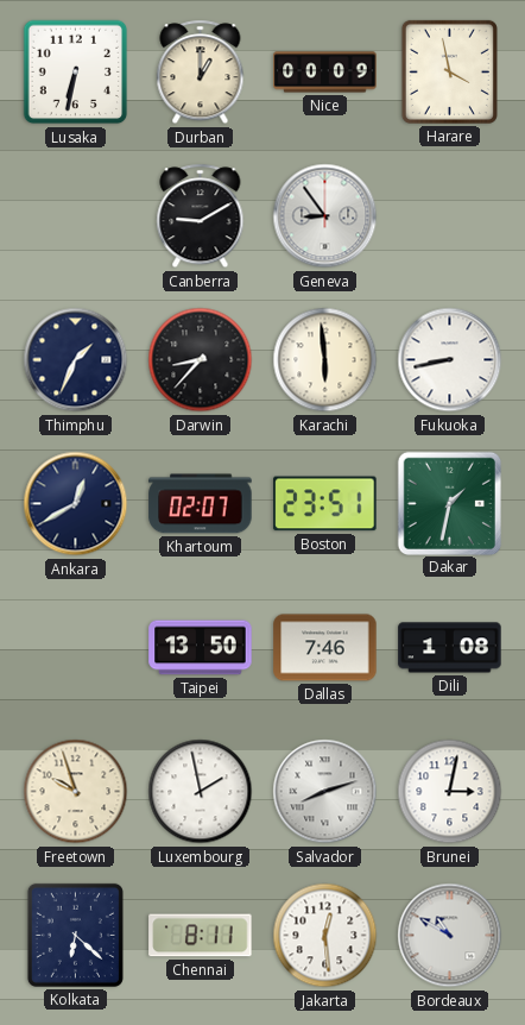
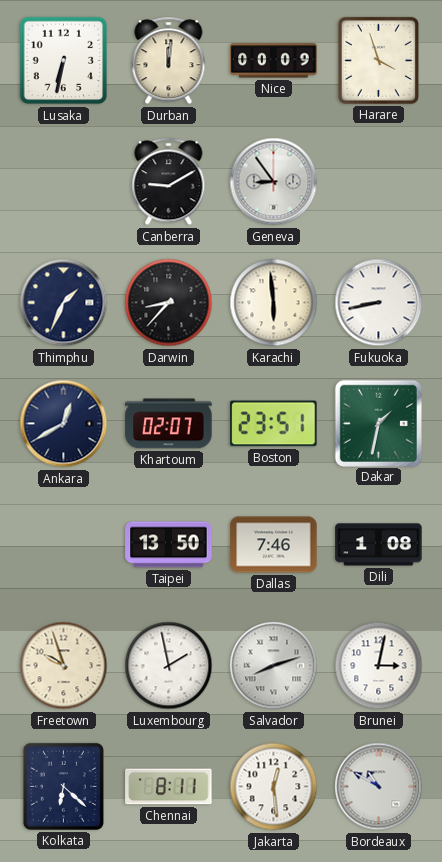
Durban: 1:00 -> 12:01
Harare: 3:58 -> 3:57
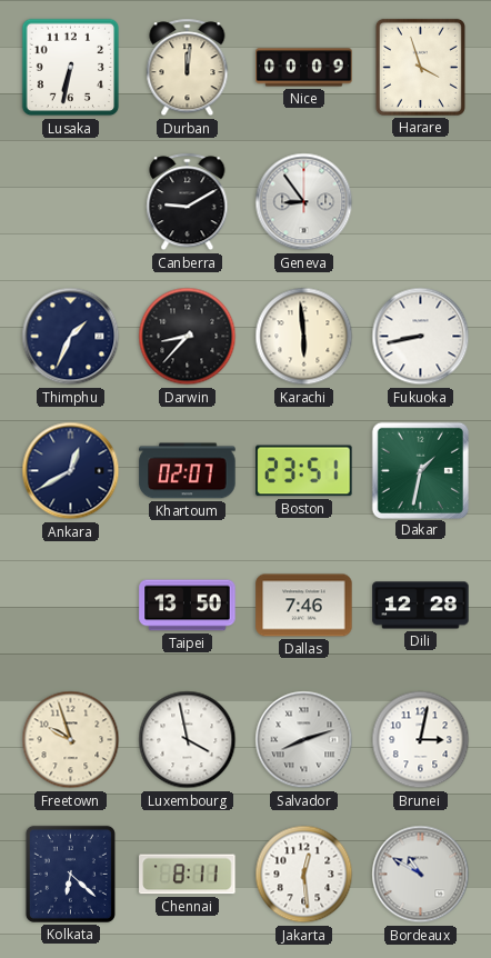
Dili: 1:08 -> 12:28
Luxembourg: 1:58 -> 3:58
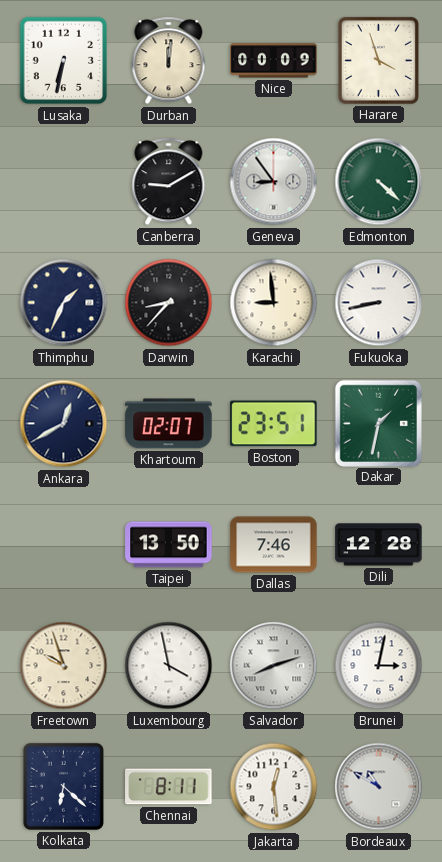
Edmonton: none -> 4:22
Karachi: 5:59 -> 8:59
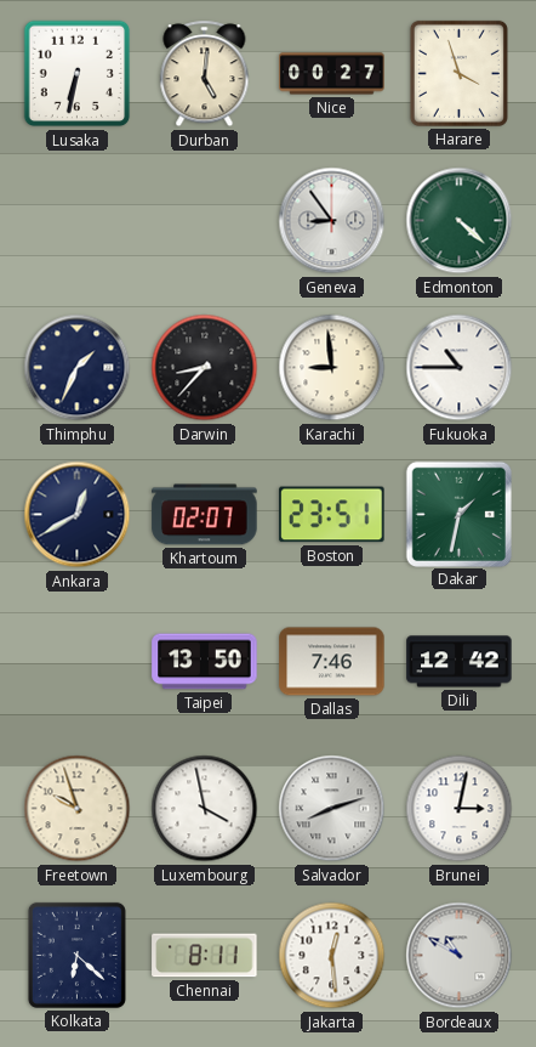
Durban: 12:01 -> 5:01
Nice: 00:09 -> 00:27
Canberra: 9:10 -> none
Fukuoka: 8:43 -> 10:45
Dili: 12:28 -> 12:42
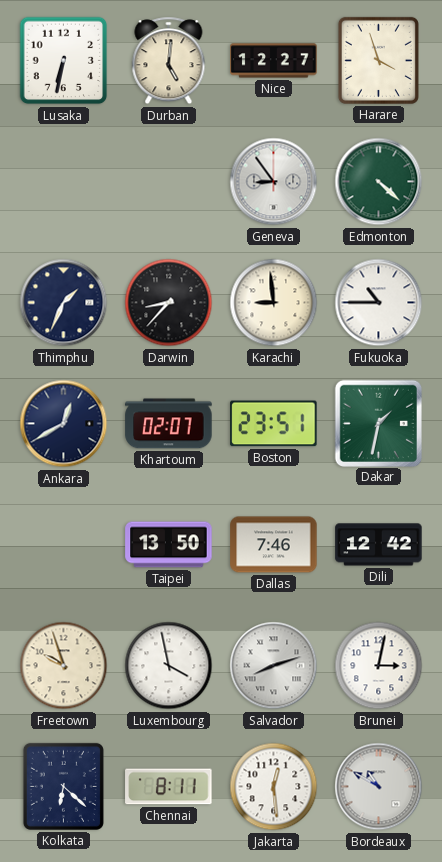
Nice: 00:27 -> 12:27
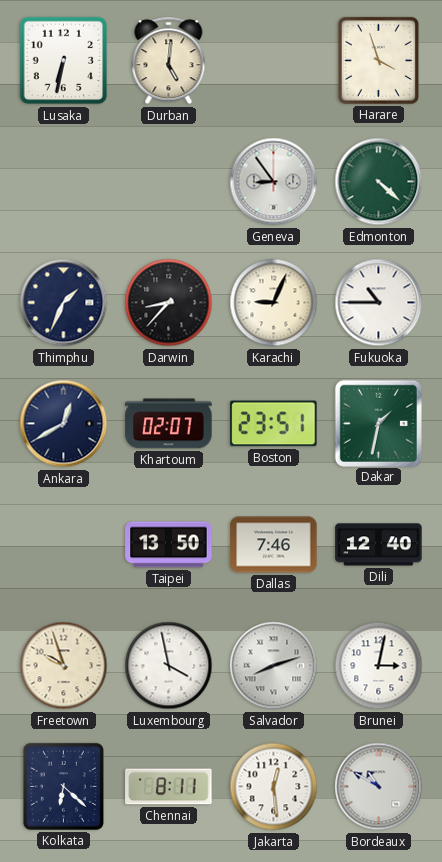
Nice: 12:27 -> none
Karachi: 8:59 -> 9:04
Dili: 12:42 -> 12:40
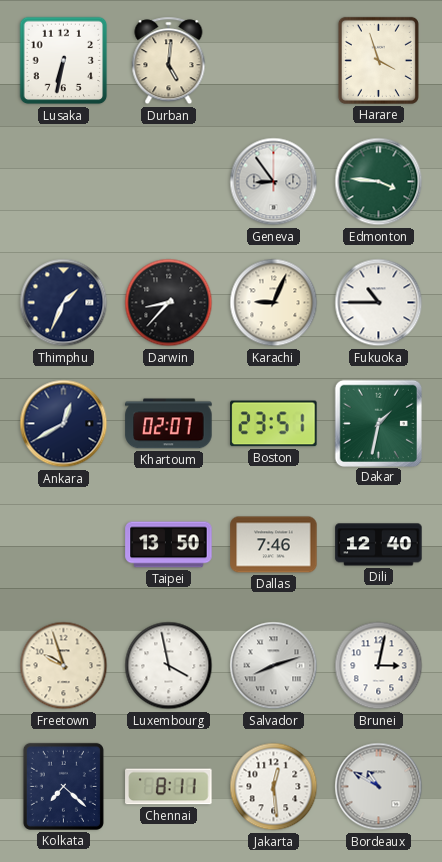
Edmonton: 4:22 -> 3:46
Kolkata: 6:22 -> 7:22
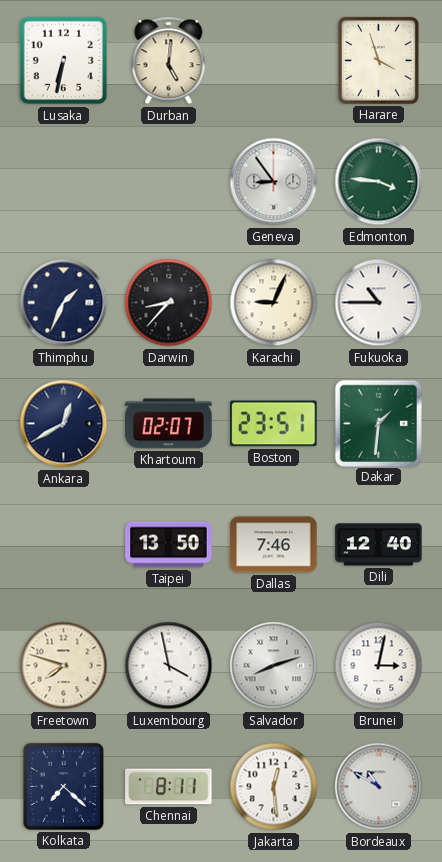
Dakar: 1:32 -> 1:31
Freetown: 9:57 -> 7:48
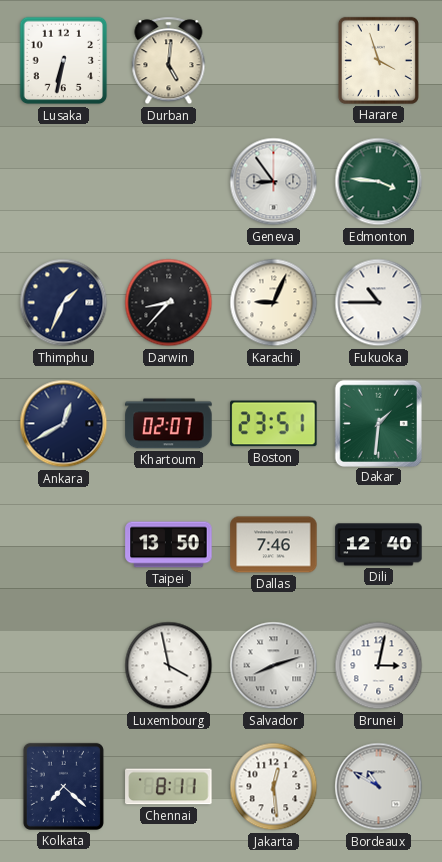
Freetown: 7:48 -> none
